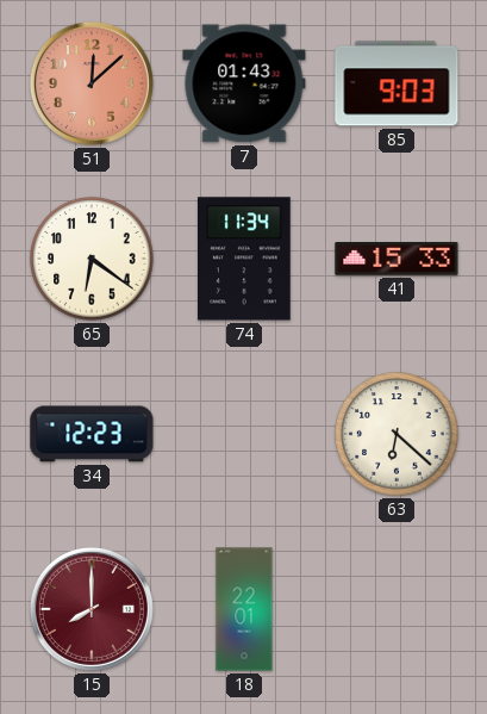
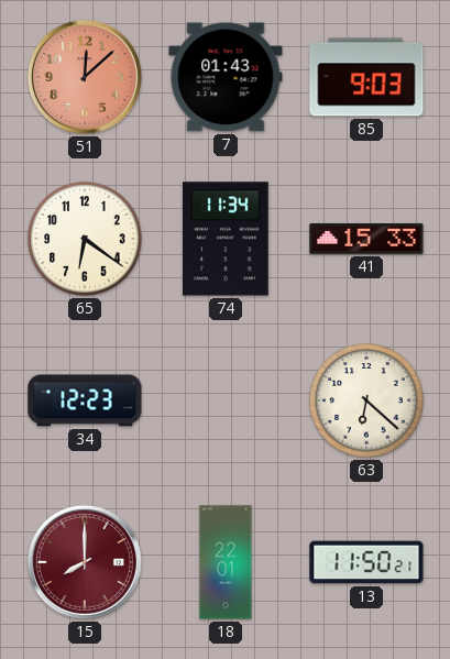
13: none -> 11:50
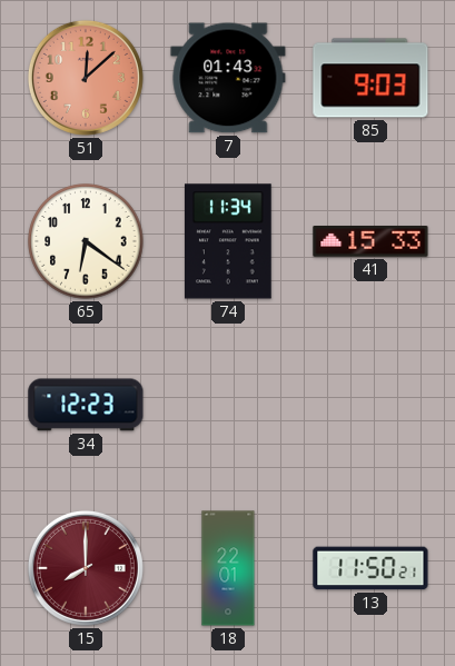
63: 6:22 -> none
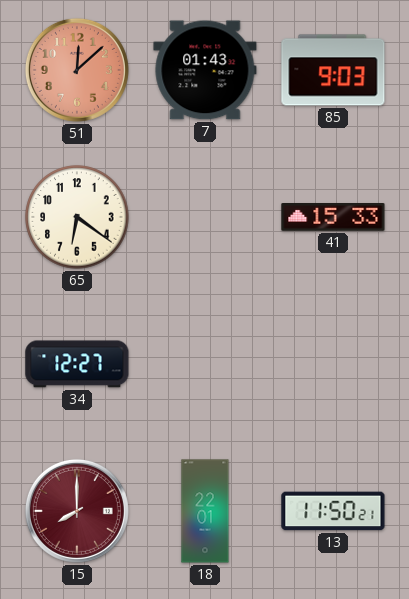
74: 11:34 -> none
34: 12:23 -> 12:27
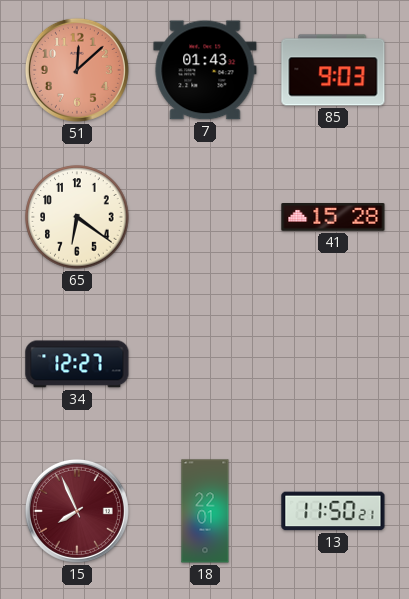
41: 15:33 -> 15:28
15: 8:00 -> 7:56
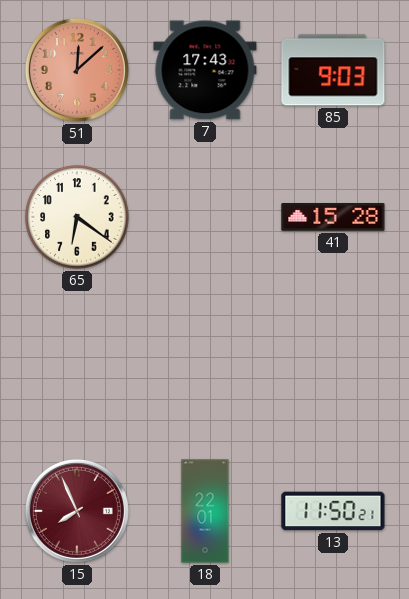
7: 01:43 -> 17:43
34: 12:27 -> none
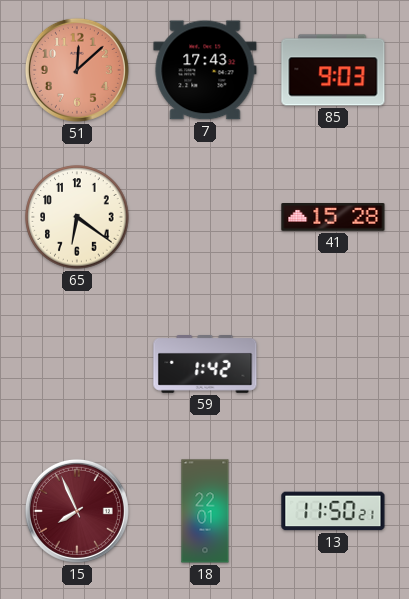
59: none -> 1:42
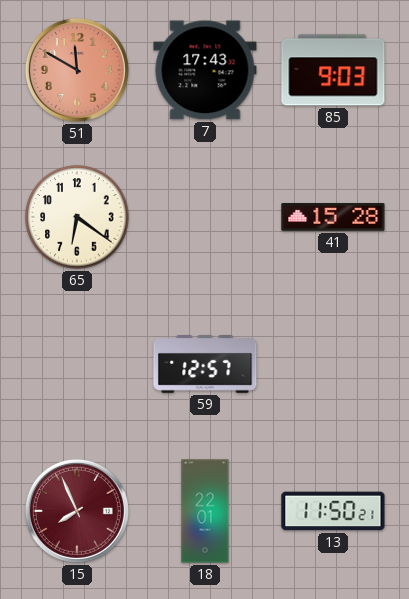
51: 12:08 -> 11:50
59: 1:42 -> 12:57
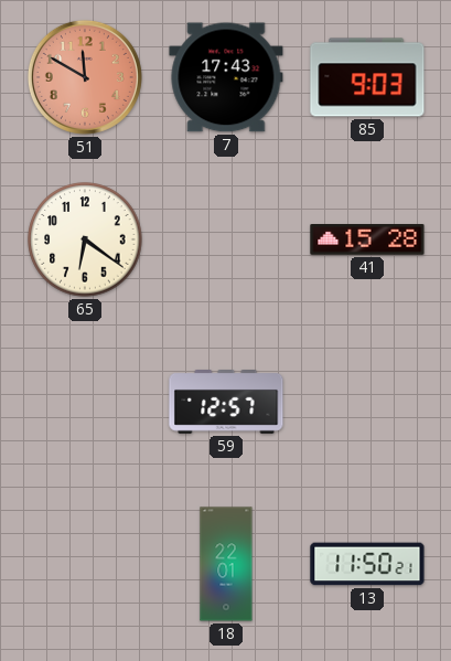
15: 7:56 -> none
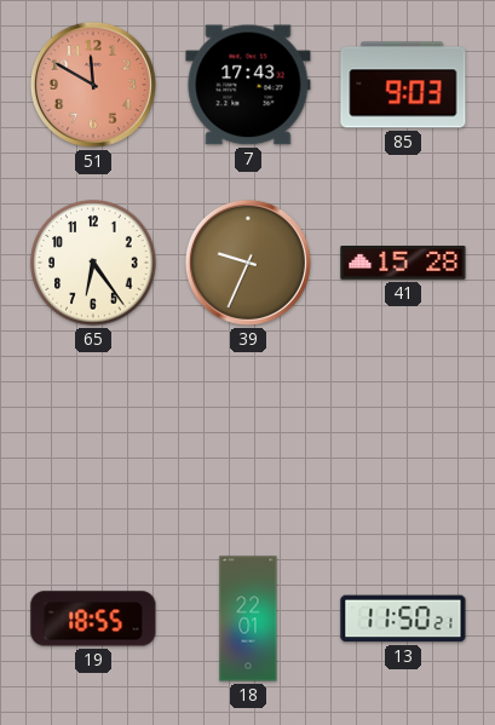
65: 6:21 -> 6:24
39: none -> 9:34
59: 12:57 -> none
19: none -> 18:55
